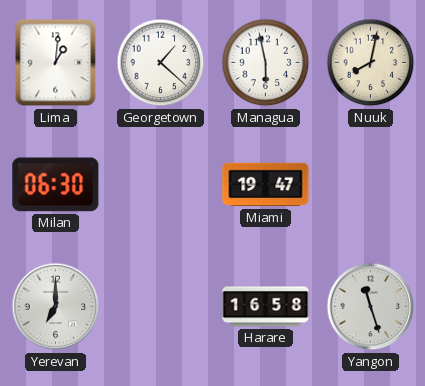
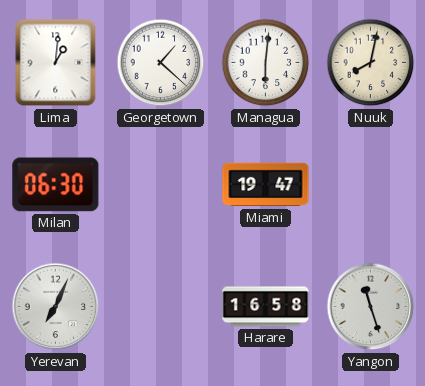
Managua: 5:58 -> 6:01
Yerevan: 7:00 -> 7:04
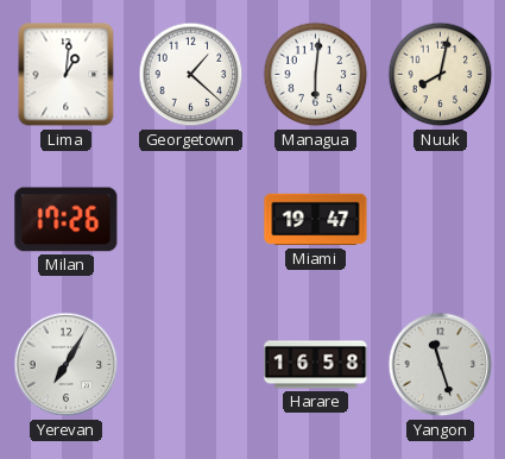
Milan: 06:30 -> 17:26
Yerevan: 7:04 -> 7:05
